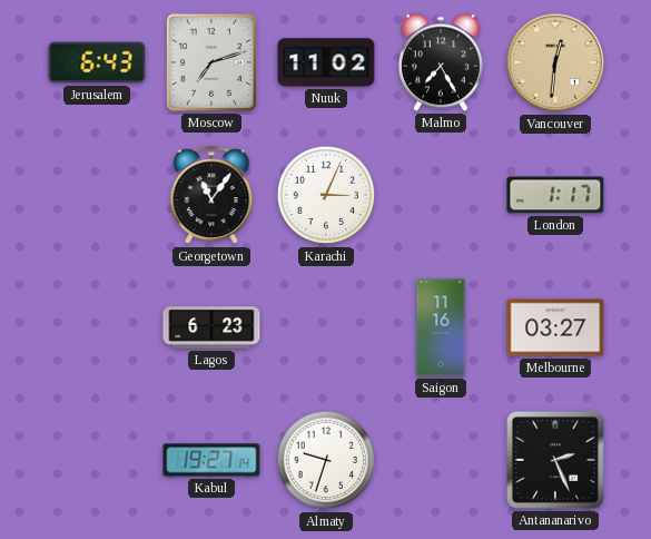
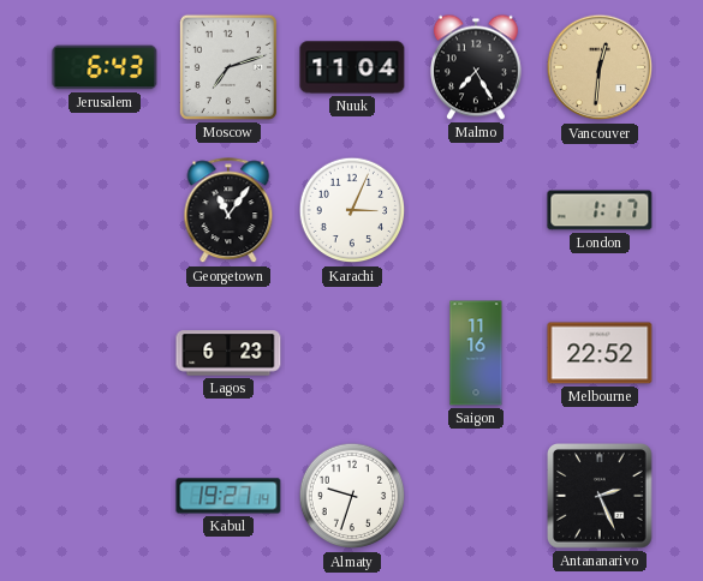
Nuuk: 11:02 -> 11:04
Melbourne: 03:27 -> 22:52
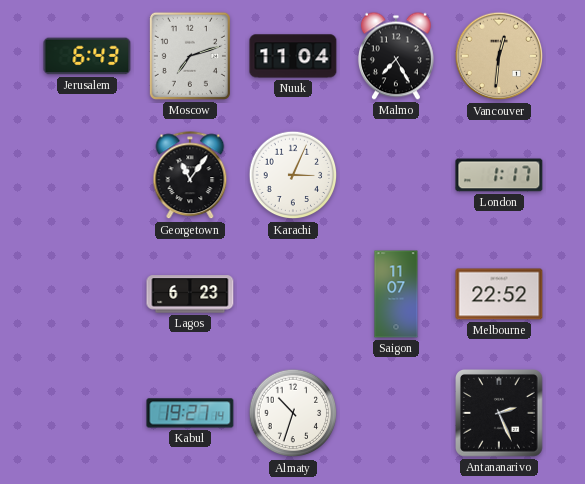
Saigon: 11:16 -> 11:07
Almaty: 9:33 -> 10:33
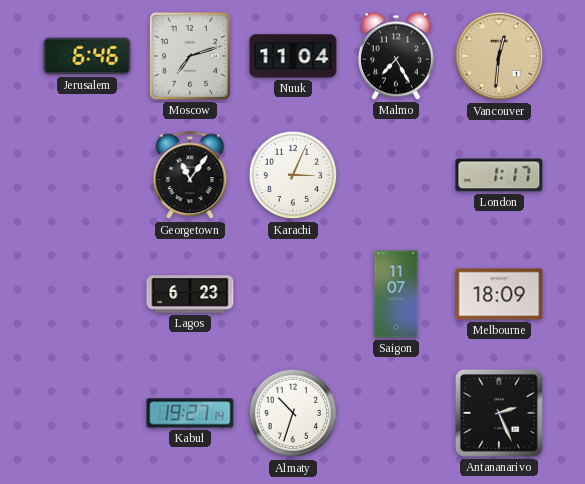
Jerusalem: 6:43 -> 6:46
Melbourne: 22:52 -> 18:09
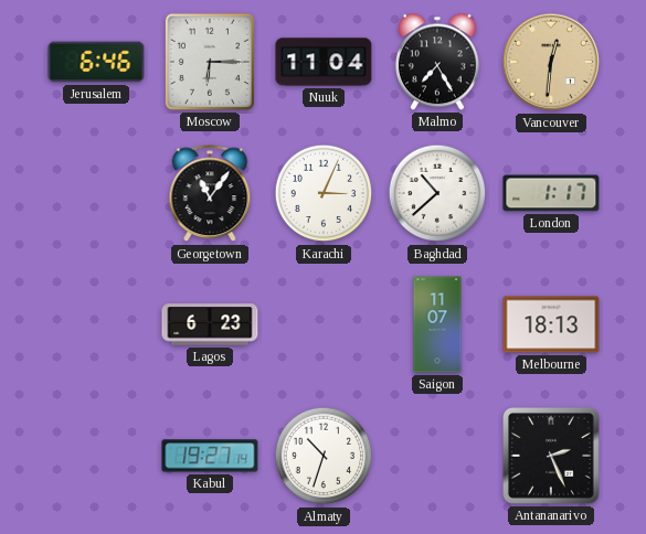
Moscow: 7:12 -> 6:15
Baghdad: none -> 10:38
Melbourne: 18:09 -> 18:13
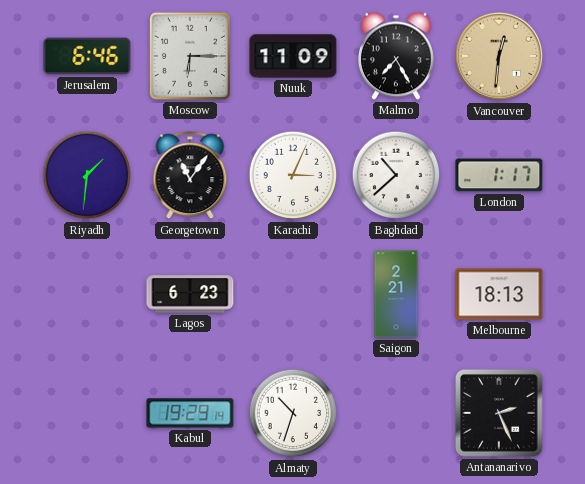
Nuuk: 11:04 -> 11:09
Riyadh: none -> 1:31
Saigon: 11:07 -> 2:21
Kabul: 19:27 -> 19:29
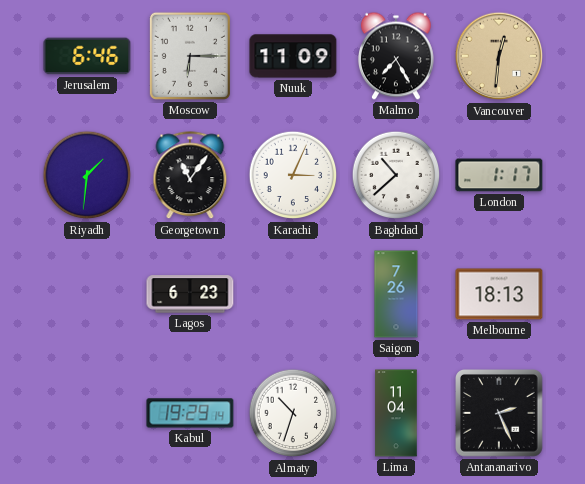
Saigon: 2:21 -> 7:26
Lima: none -> 11:04
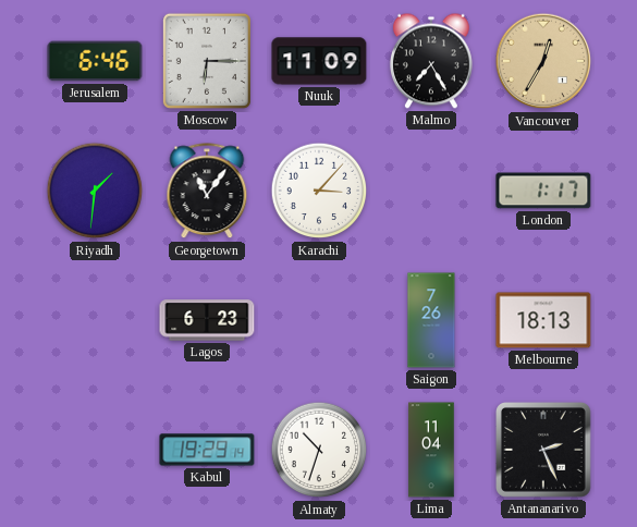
Vancouver: 12:31 -> 12:35
Karachi: 3:04 -> 3:07
Baghdad: 10:38 -> none
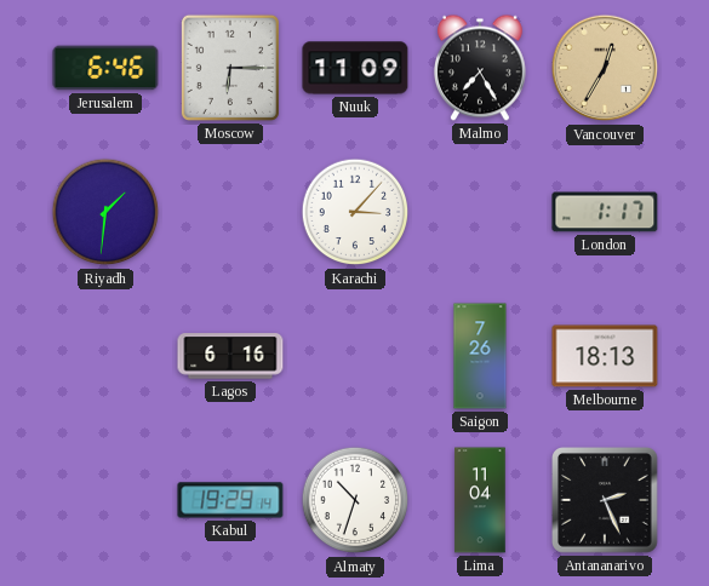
Georgetown: 11:06 -> none
Lagos: 6:23 -> 6:16
